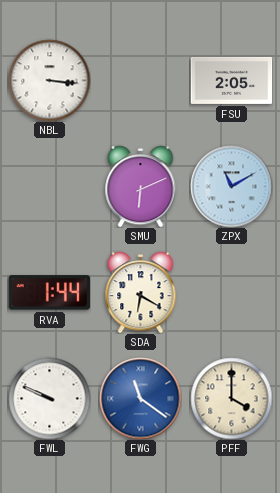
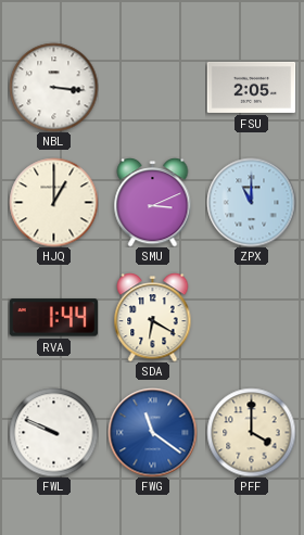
HJQ: none -> 1:00
SMU: 6:11 -> 3:11
ZPX: 11:10 -> 11:00
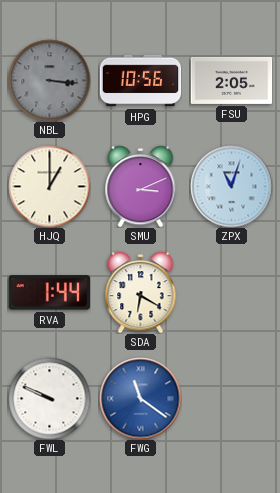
NBL dial: white -> grey
HPG: none -> 10:56
ZPX: 11:00 -> 11:03
PFF: 4:00 -> none
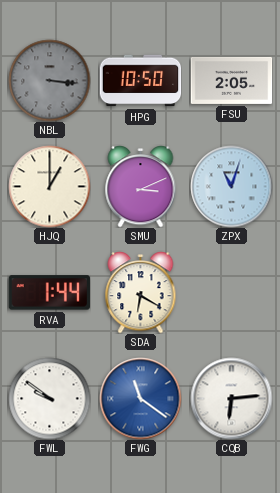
HPG: 10:56 -> 10:50
FWL: 9:49 -> 9:51
CQB: none -> 6:14
